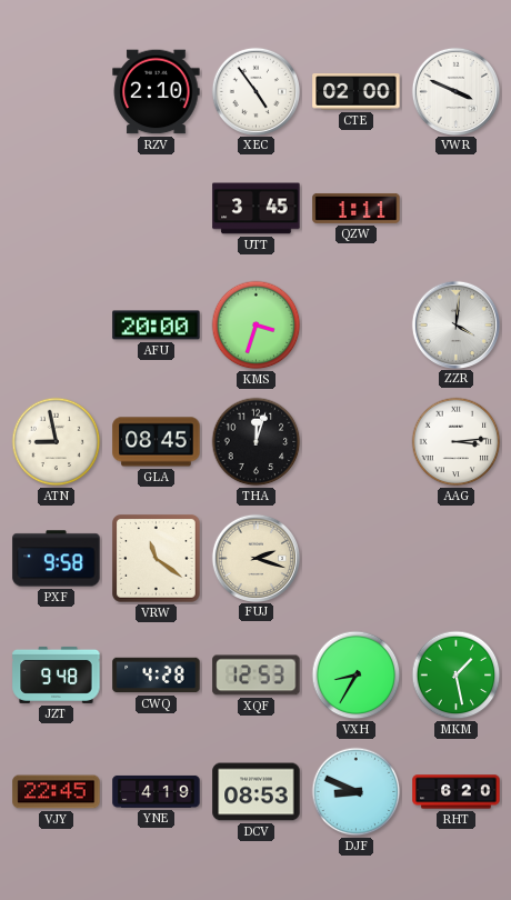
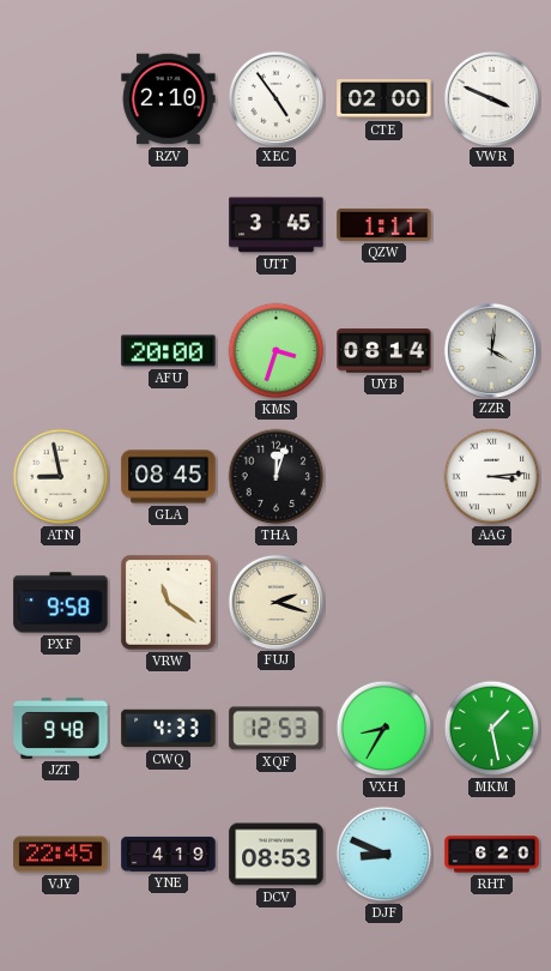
UYB: none -> 08:14
CWQ: 4:28 -> 4:33
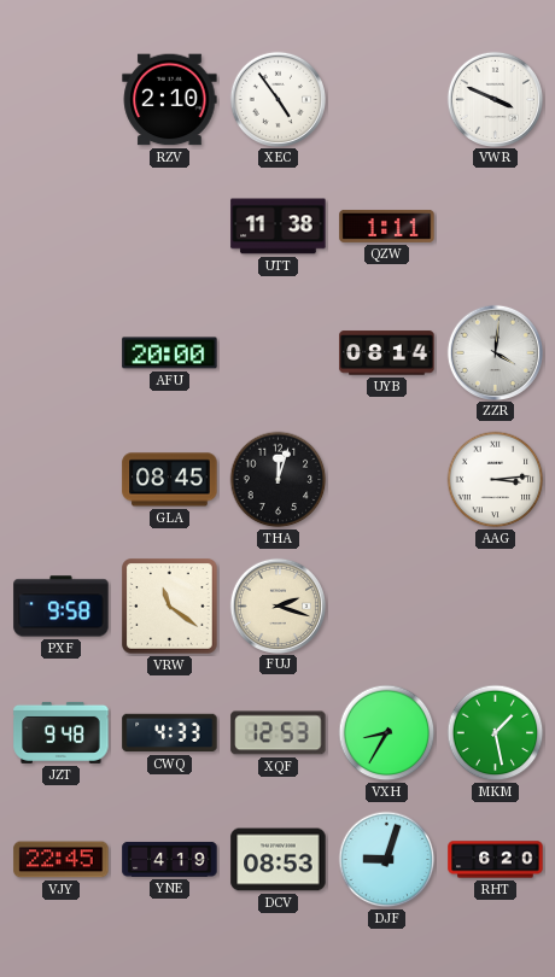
CTE: 02:00 -> none
UTT: 3:45 -> 11:38
KMS: 3:33 -> none
ATN: 8:58 -> none
DJF: 8:49 -> 9:03
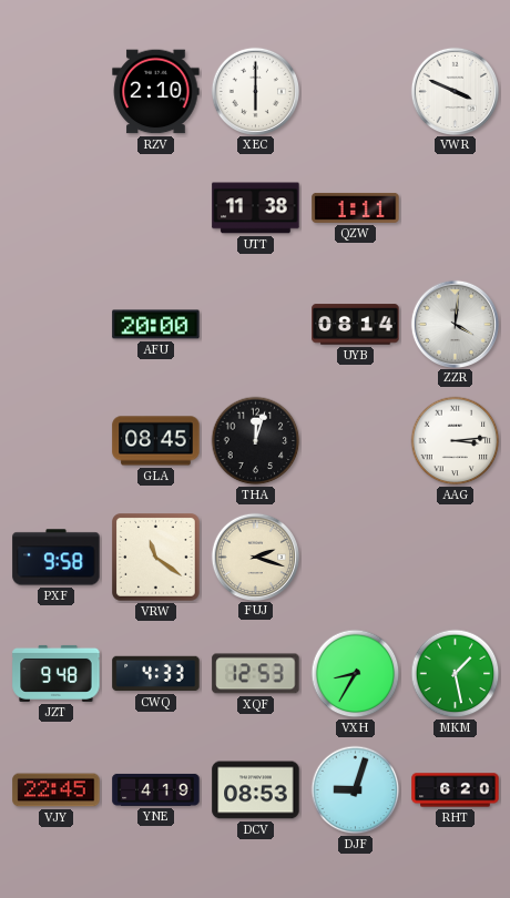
XEC: 4:54 -> 6:00
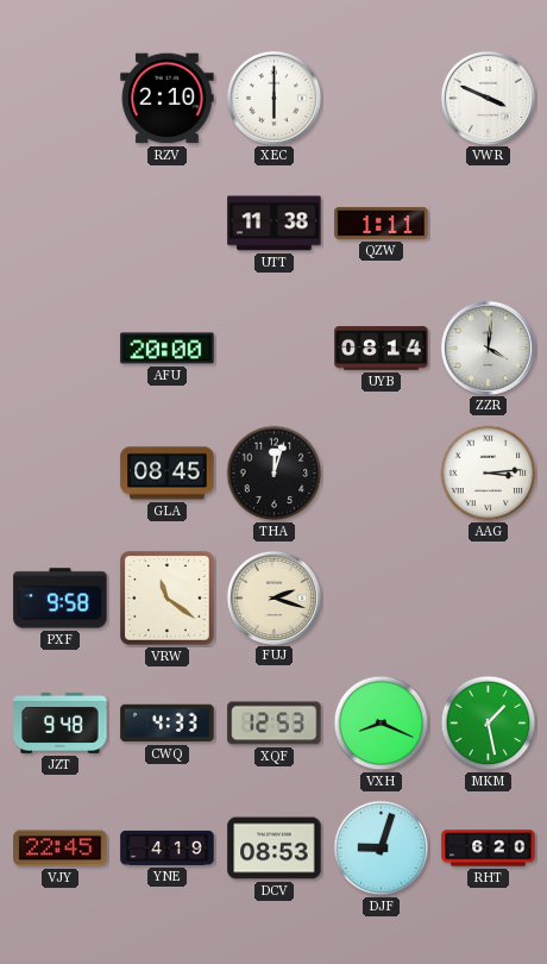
VXH: 8:35 -> 8:19
